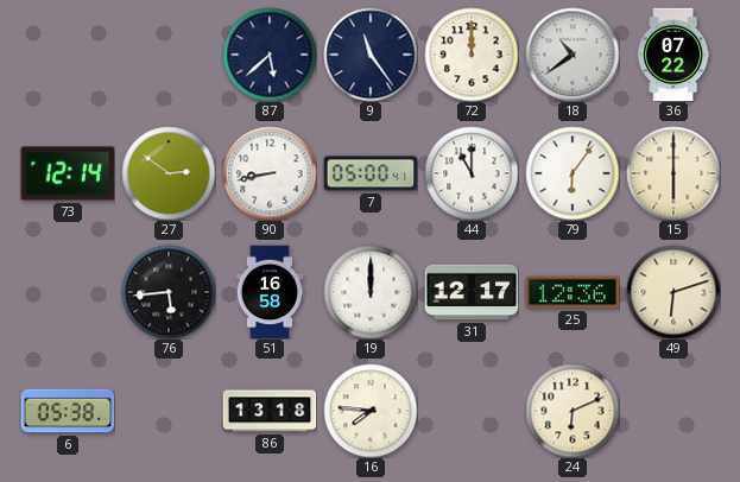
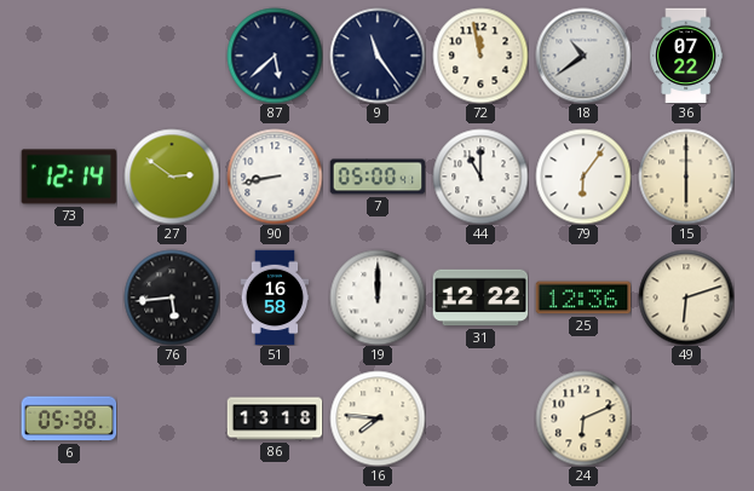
72: 12:00 -> 11:58
31: 12:17 -> 12:22
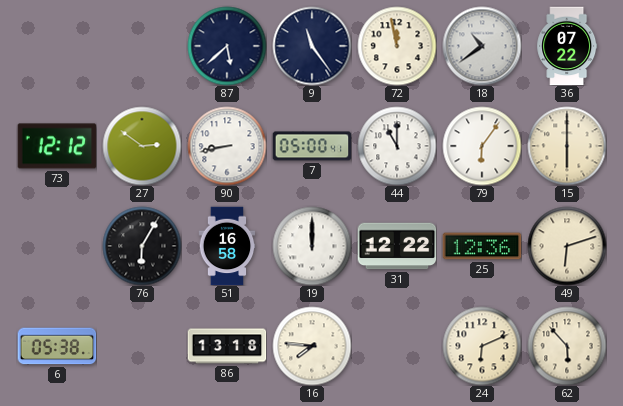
73: 12:14 -> 12:12
76: 5:44 -> 6:05
62: none -> 5:53
